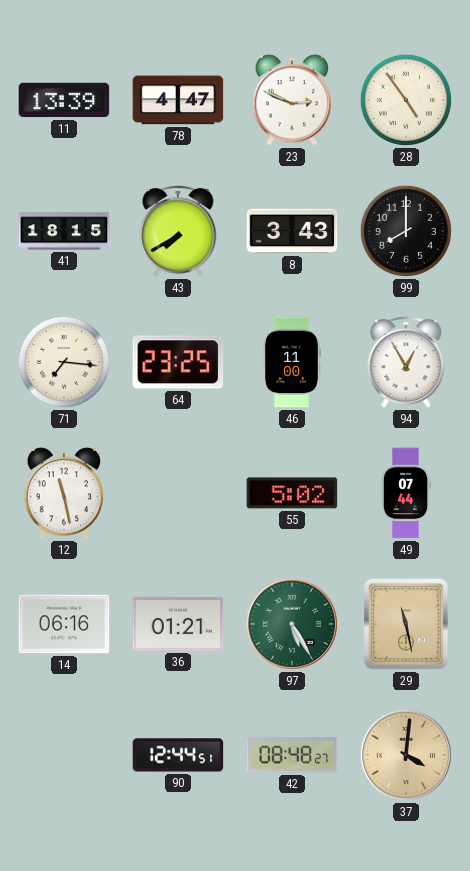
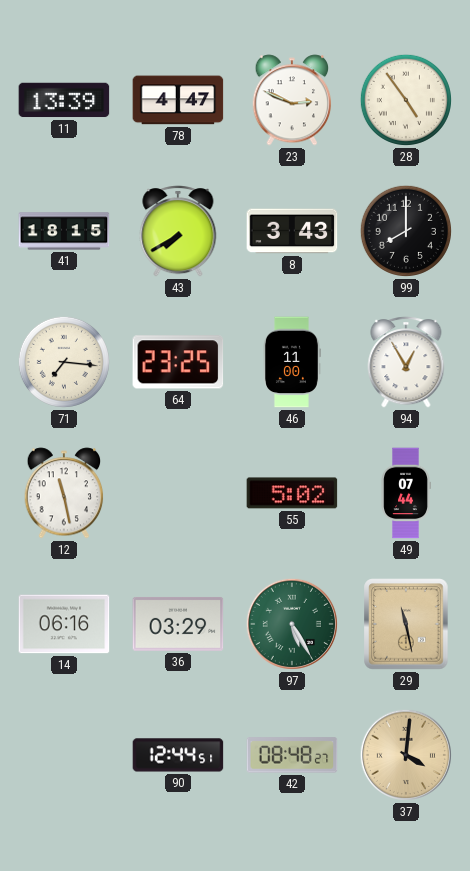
36: 01:21 -> 03:29
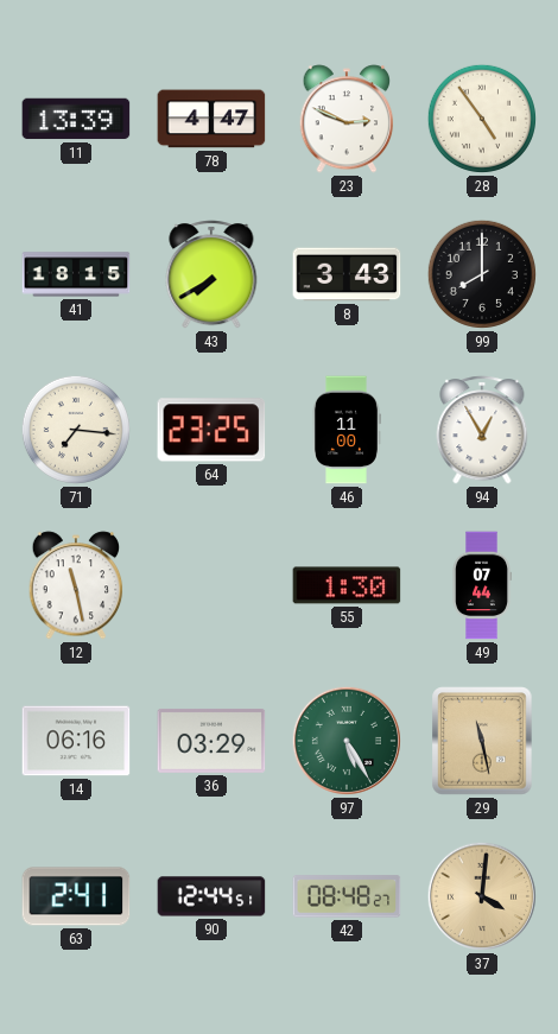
55: 5:02 -> 1:30
63: none -> 2:41
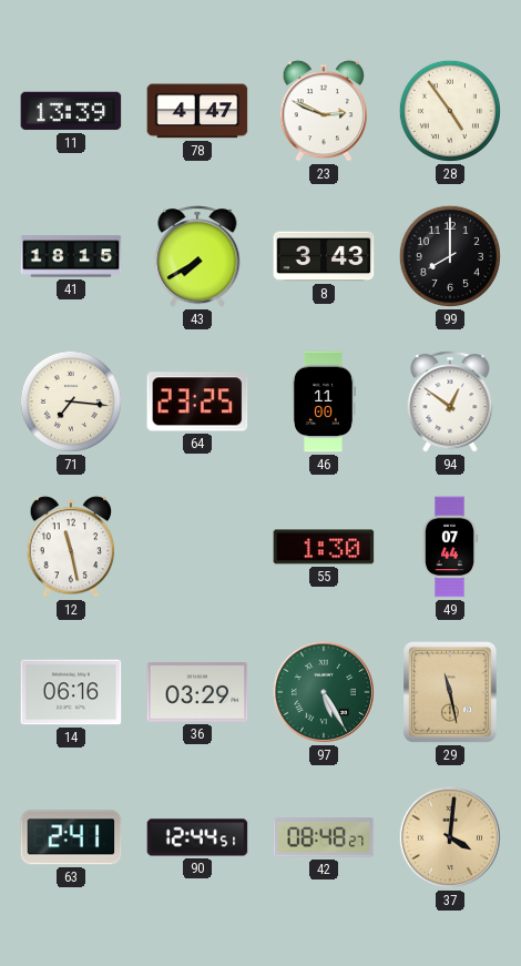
94: 12:55 -> 12:51
